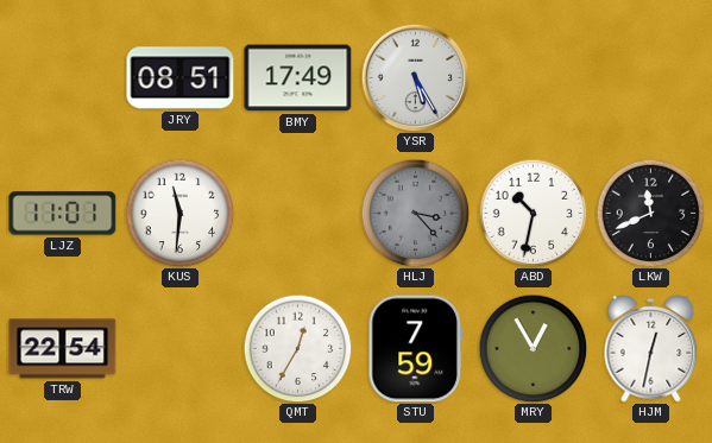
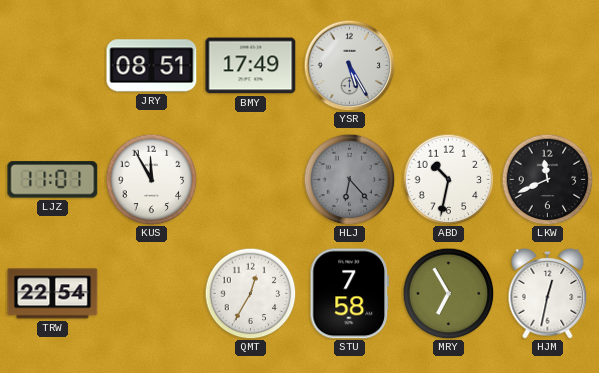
KUS: 11:31 -> 11:55
HLJ: 3:23 -> 6:23
STU: 7:59 -> 7:58
MRY: 12:55 -> 6:55
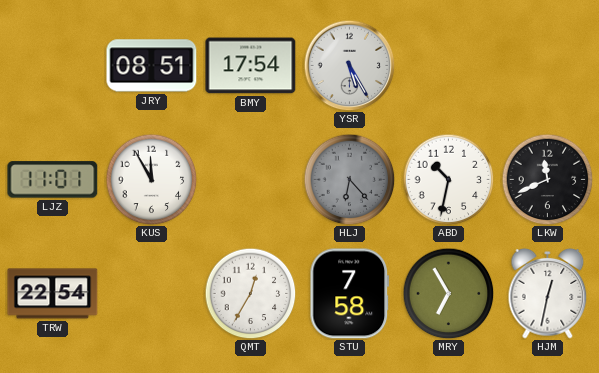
BMY: 17:49 -> 17:54
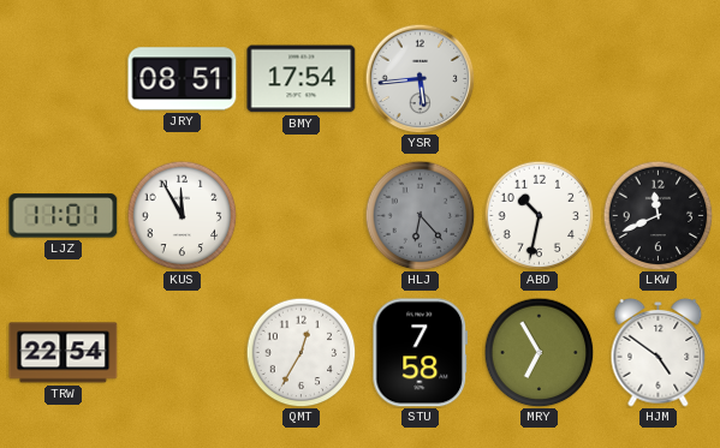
YSR: 5:25 -> 5:44
HJM: 12:32 -> 4:51
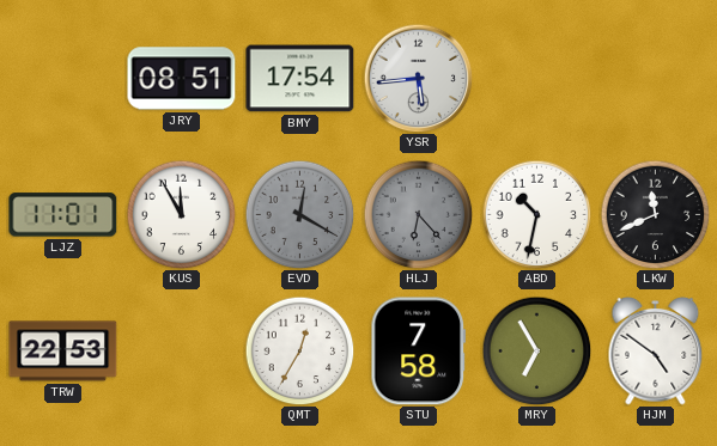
EVD: none -> 12:20
TRW: 22:54 -> 22:53
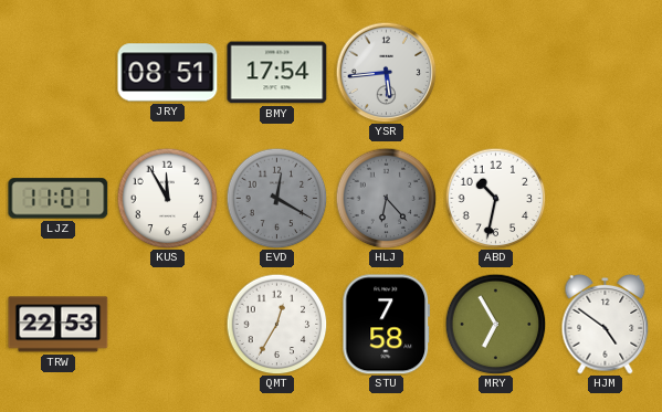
LKW: 11:41 -> none
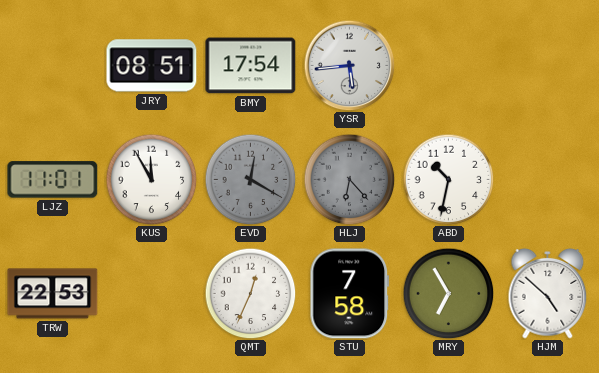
QMT: 12:35 -> 12:34
HJM: 4:51 -> 4:52
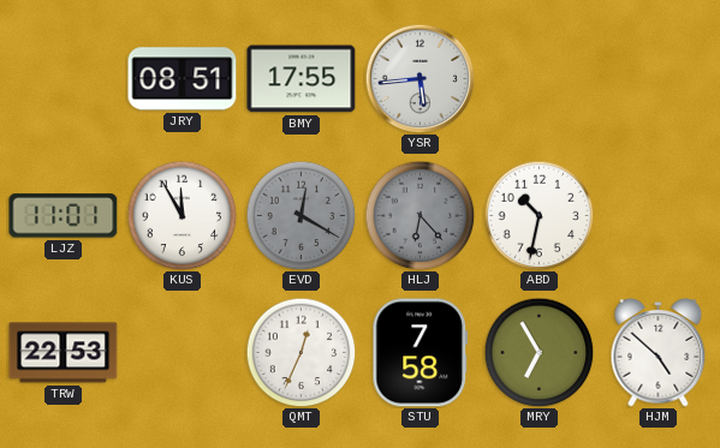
BMY: 17:54 -> 17:55
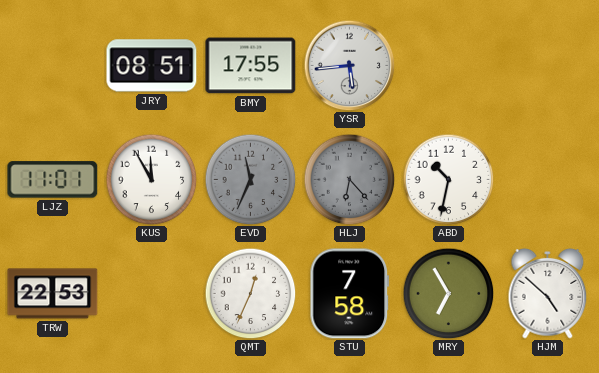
EVD: 12:20 -> 11:34
